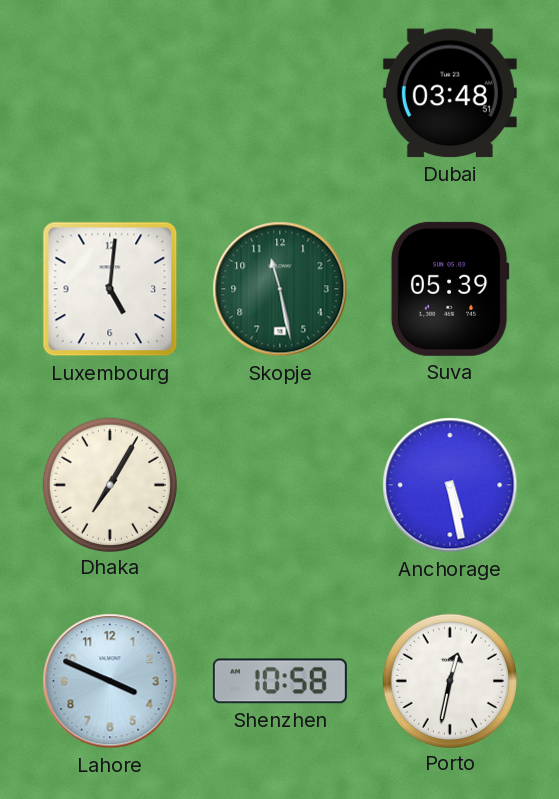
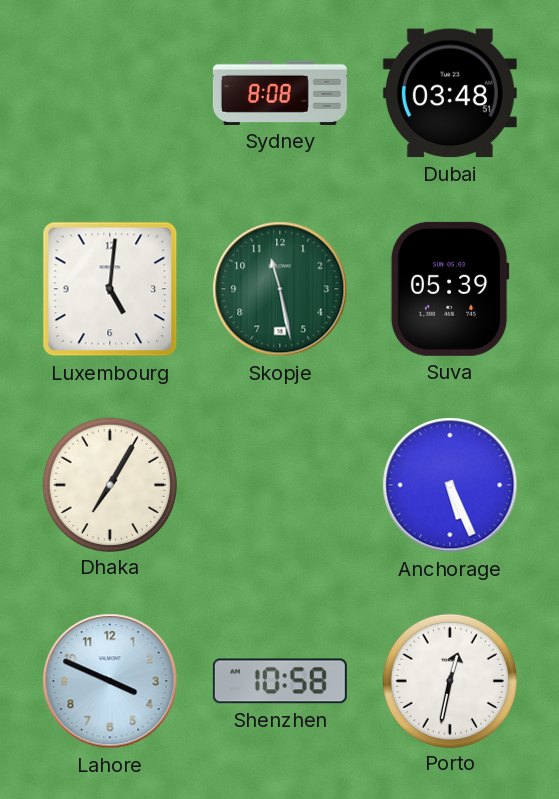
Sydney: none -> 8:08
Anchorage: 5:28 -> 5:26
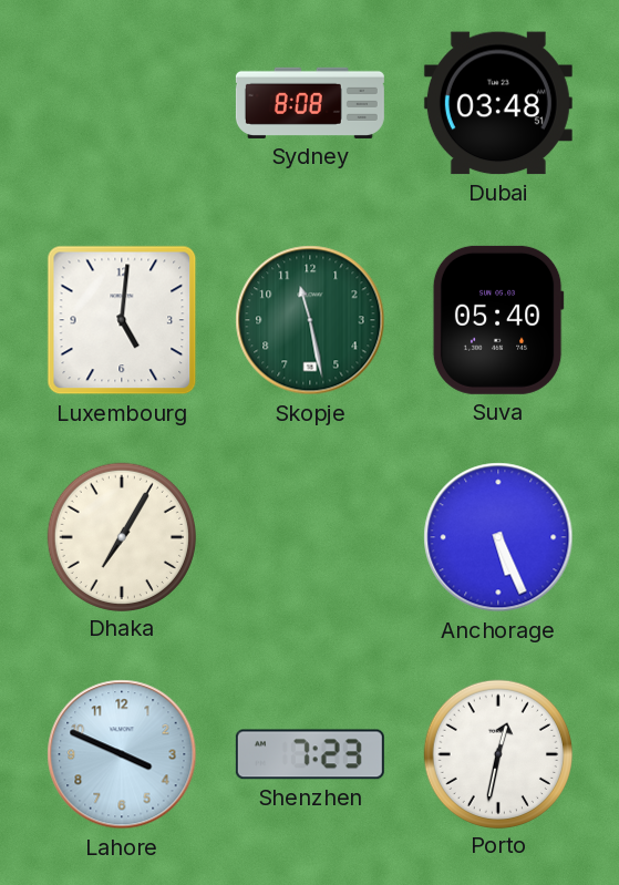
Suva: 05:39 -> 05:40
Shenzhen: 10:58 -> 7:23
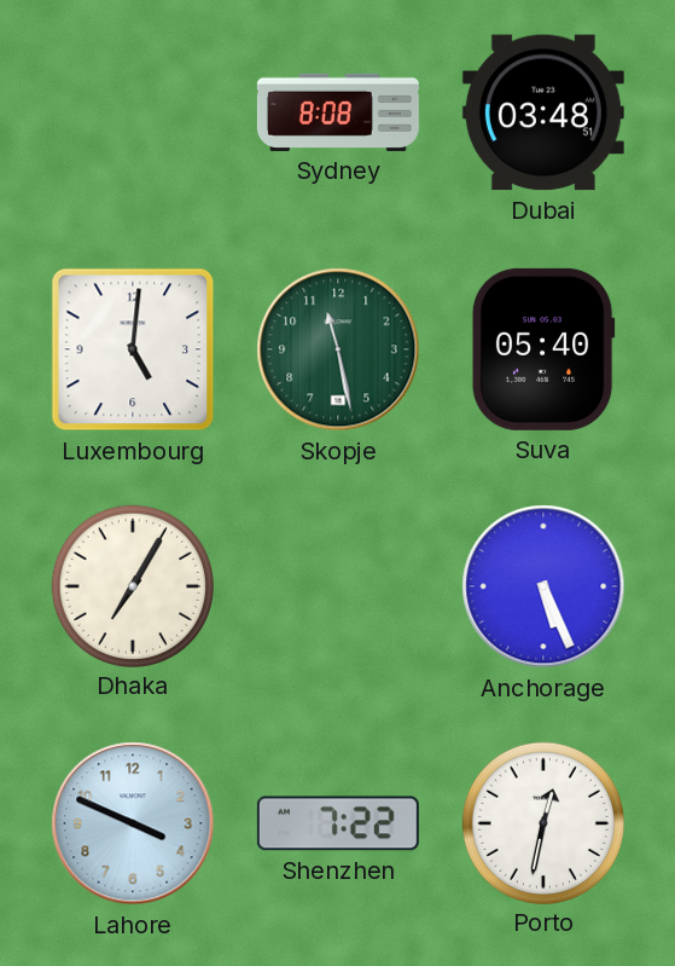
Shenzhen: 7:23 -> 7:22
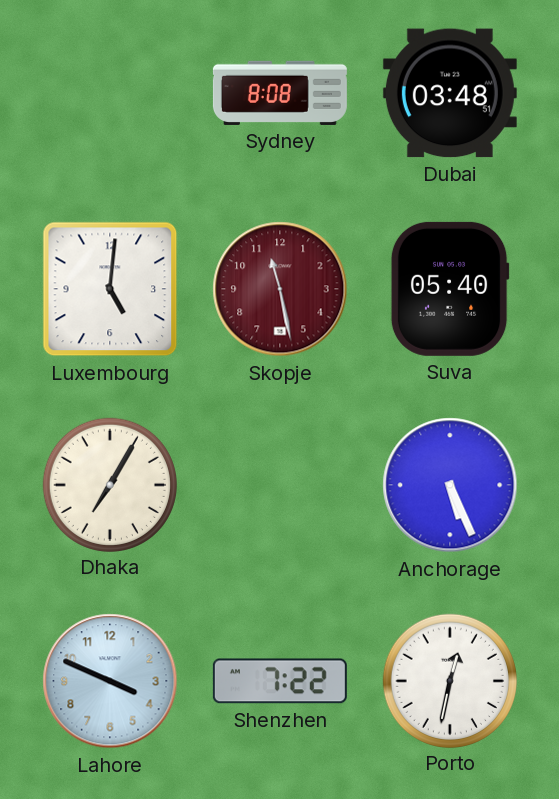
Skopje dial: green -> burgundy
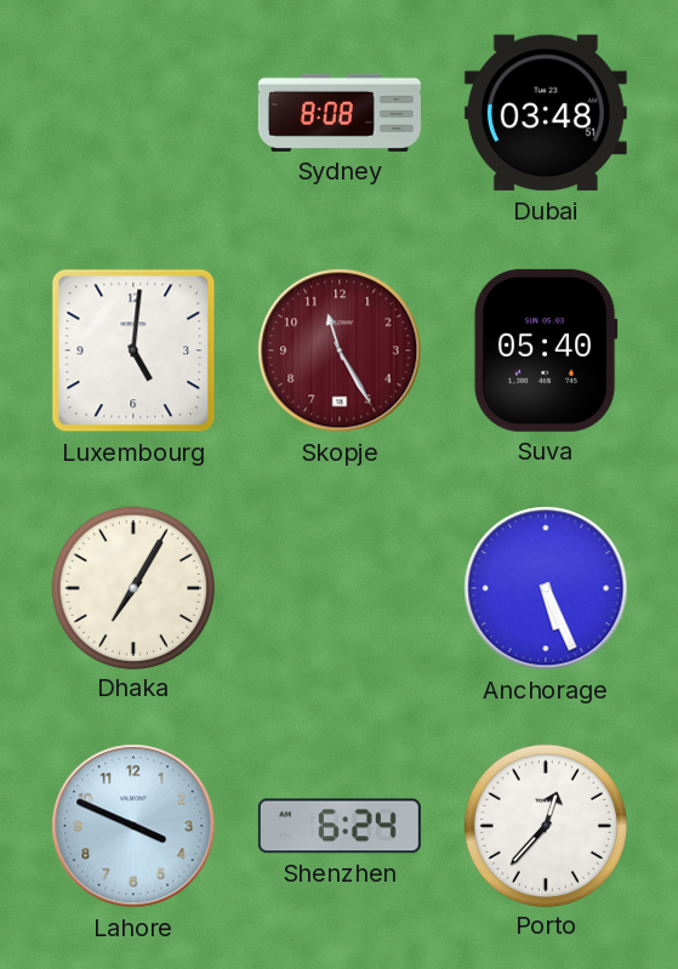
Skopje: 11:28 -> 11:25
Shenzhen: 7:22 -> 6:24
Porto: 12:32 -> 12:37
